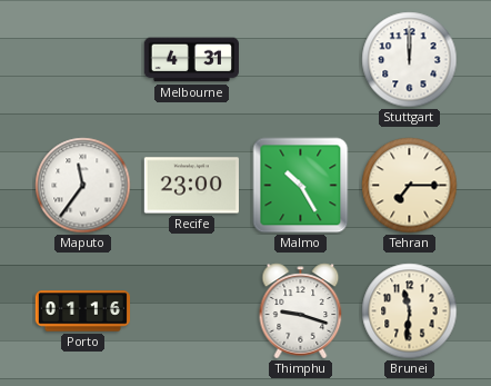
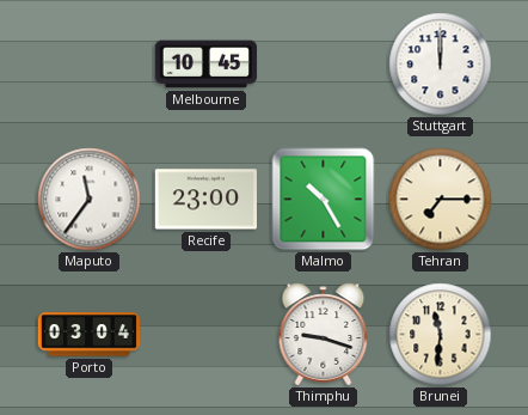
Melbourne: 4:31 -> 10:45
Porto: 01:16 -> 03:04
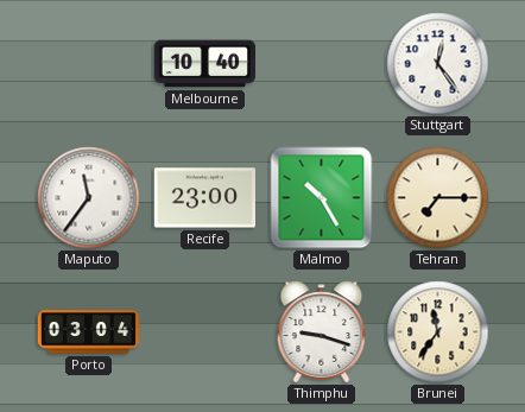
Melbourne: 10:45 -> 10:40
Stuttgart: 12:00 -> 12:24
Brunei: 11:31 -> 11:36
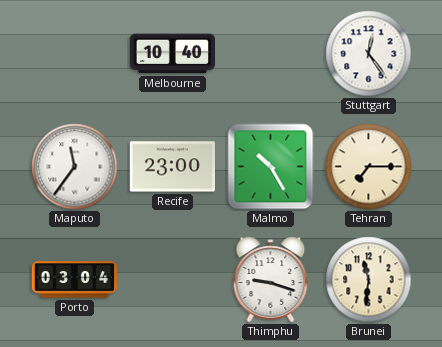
Brunei: 11:36 -> 11:31
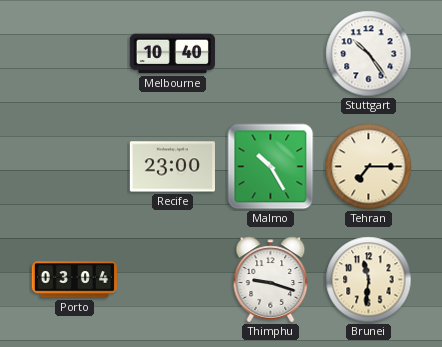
Stuttgart: 12:24 -> 10:24
Maputo: 11:36 -> none
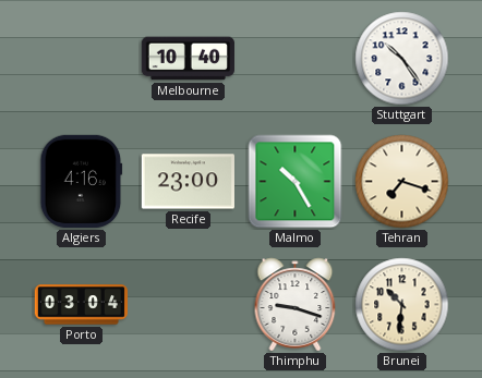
Algiers: none -> 4:16
Tehran: 7:15 -> 7:18
Brunei: 11:31 -> 10:31
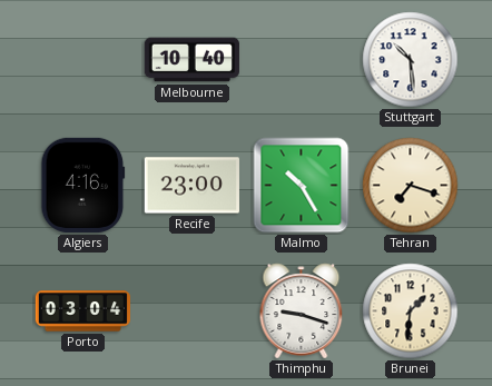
Stuttgart: 10:24 -> 10:29
Brunei: 10:31 -> 1:31
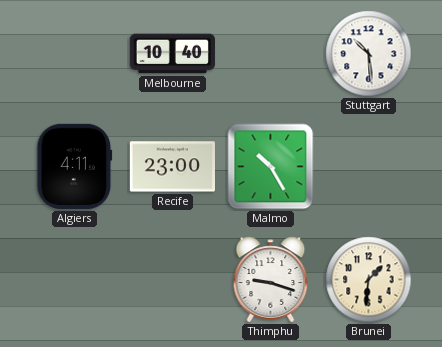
Algiers: 4:16 -> 4:11
Tehran: 7:18 -> none
Porto: 03:04 -> none
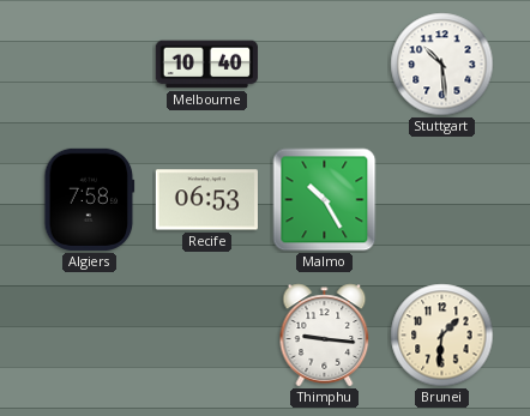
Algiers: 4:11 -> 7:58
Recife: 23:00 -> 06:53
Thimphu: 9:18 -> 9:16
